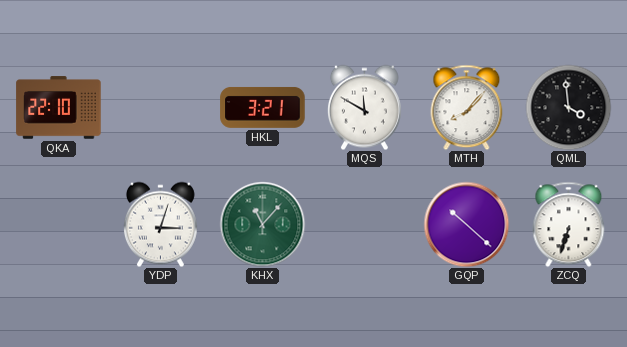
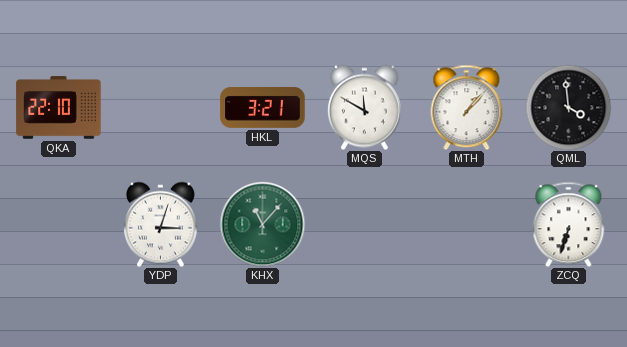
MTH: 8:07 -> 1:07
GQP: 10:22 -> none
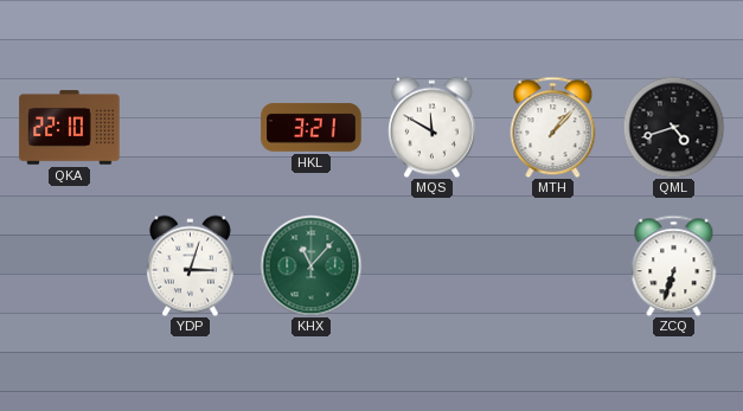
QML: 3:59 -> 4:42
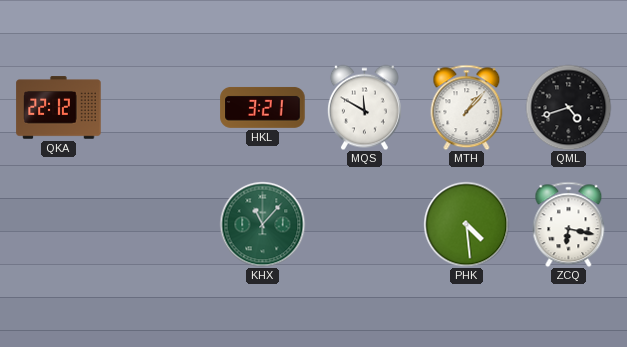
QKA: 22:10 -> 22:12
YDP: 3:03 -> none
PHK: none -> 4:29
ZCQ: 6:33 -> 6:17
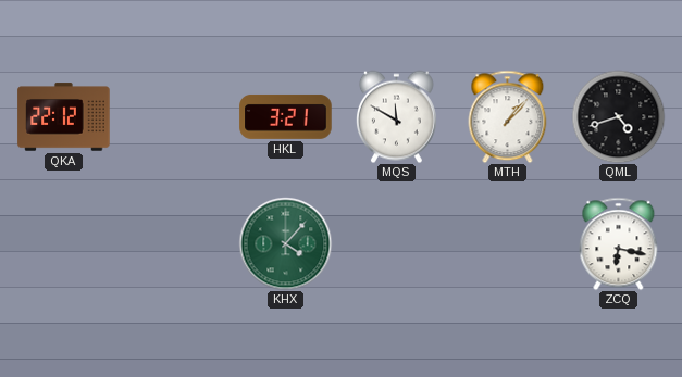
KHX: 11:07 -> 4:07
PHK: 4:29 -> none
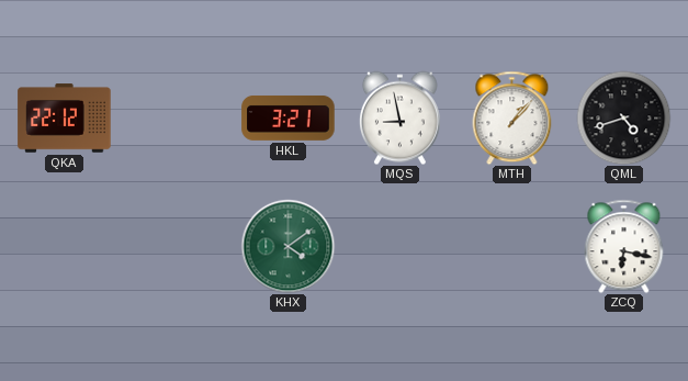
MQS: 11:50 -> 8:58
KHX: 4:07 -> 4:09
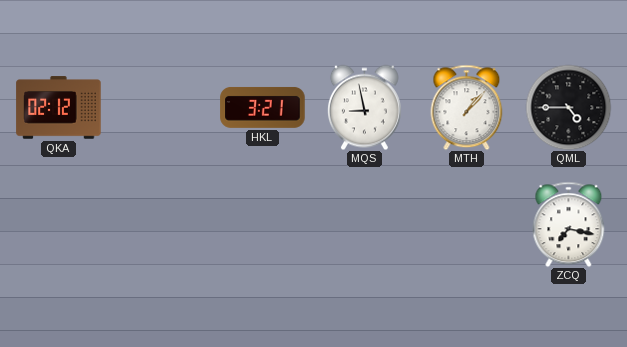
QKA: 22:12 -> 02:12
QML: 4:42 -> 4:45
KHX: 4:09 -> none
ZCQ: 6:17 -> 7:17
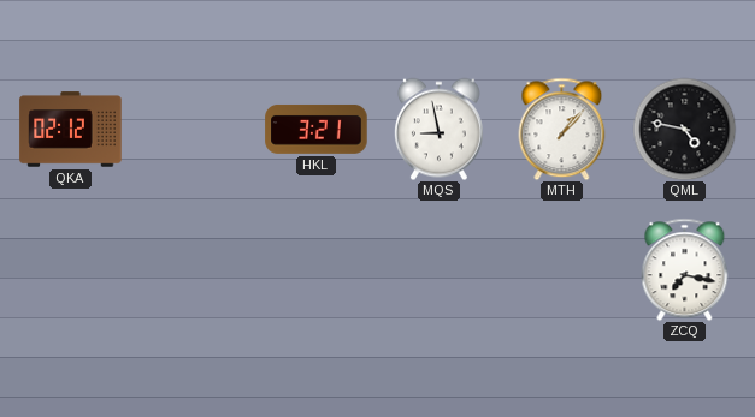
QML: 4:45 -> 4:47
